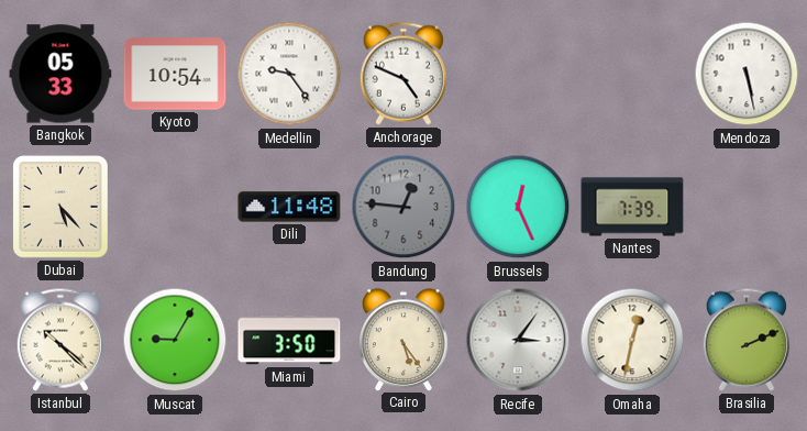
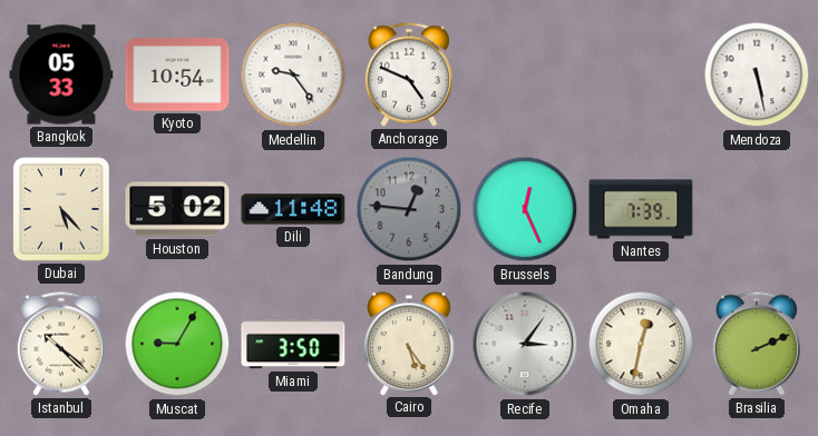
Houston: none -> 5:02
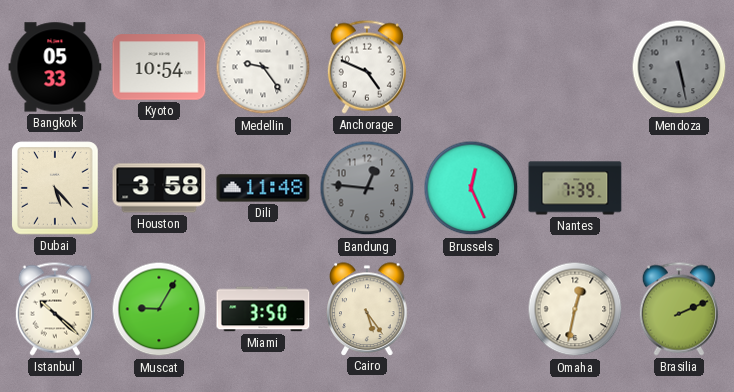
Mendoza dial: white -> grey
Houston: 5:02 -> 3:58
Recife: 3:06 -> none
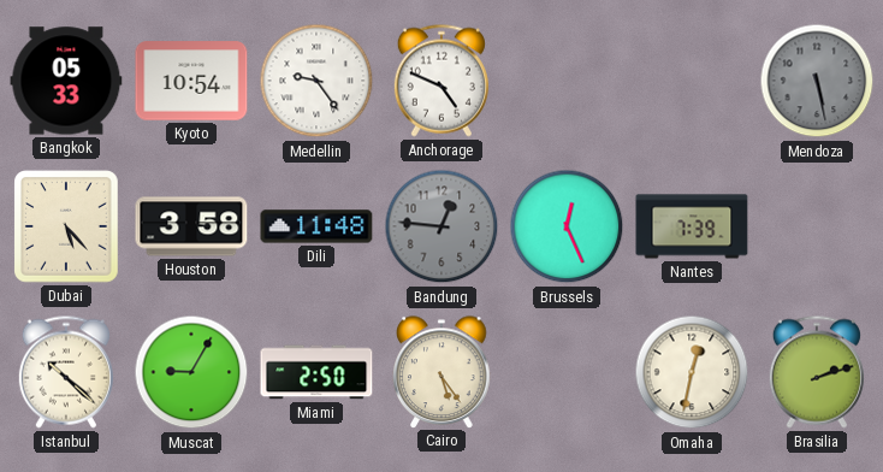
Miami: 3:50 -> 2:50
Brasilia: 2:11 -> 2:12
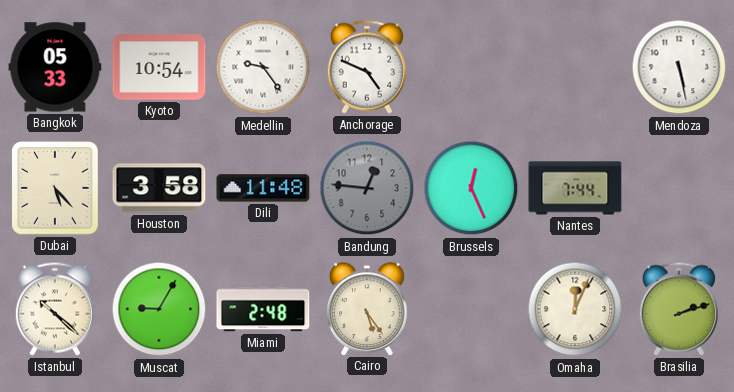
Mendoza dial: grey -> white
Nantes: 7:39 -> 7:44
Miami: 2:50 -> 2:48
Omaha: 12:32 -> 12:04
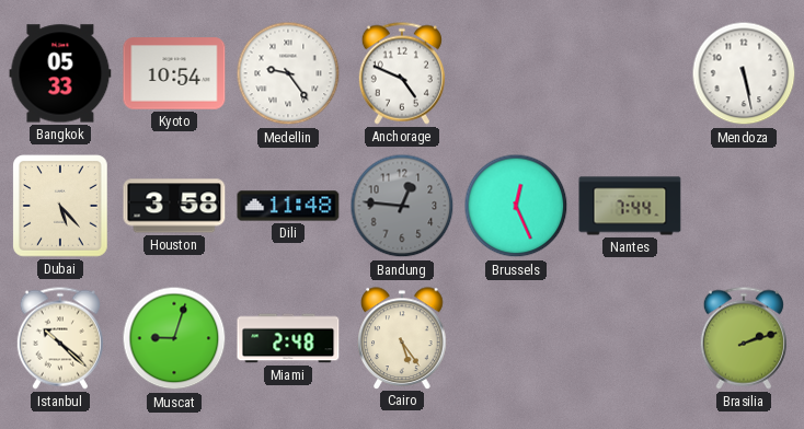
Muscat: 9:05 -> 9:03
Omaha: 12:04 -> none
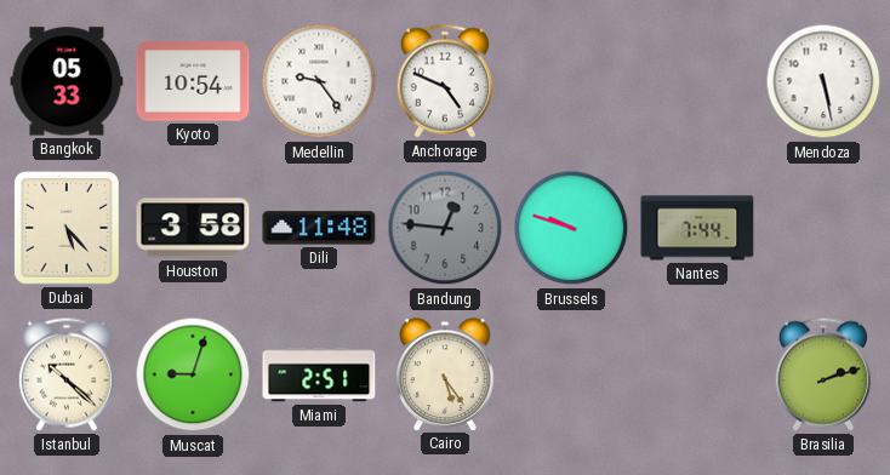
Brussels: 12:26 -> 9:48
Miami: 2:48 -> 2:51
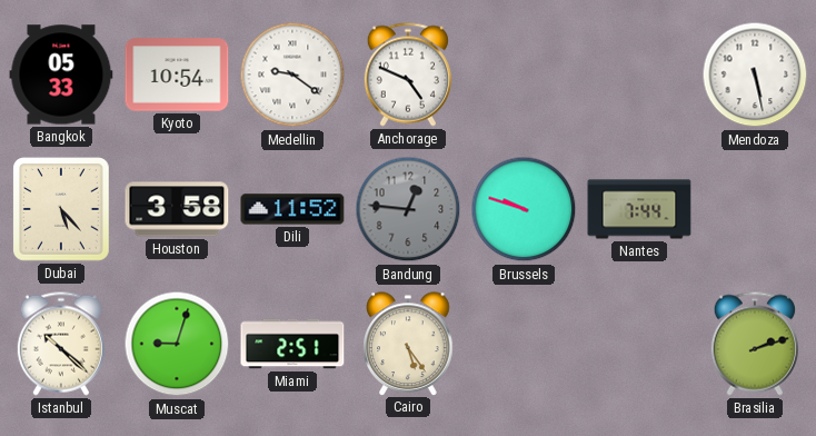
Medellin: 9:24 -> 9:21
Dili: 11:48 -> 11:52
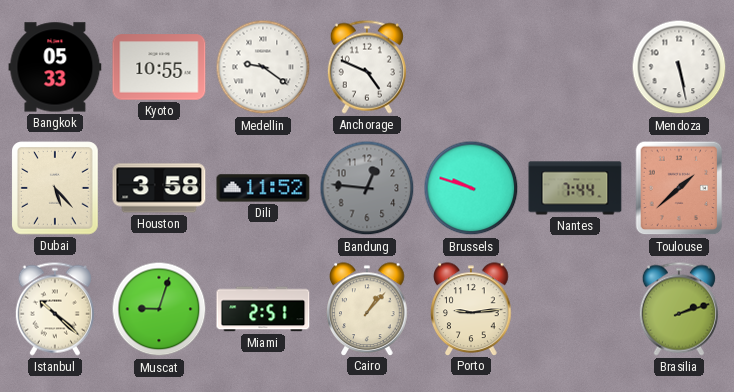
Kyoto: 10:54 -> 10:55
Toulouse: none -> 1:38
Cairo: 5:24 -> 1:07
Porto: none -> 9:14
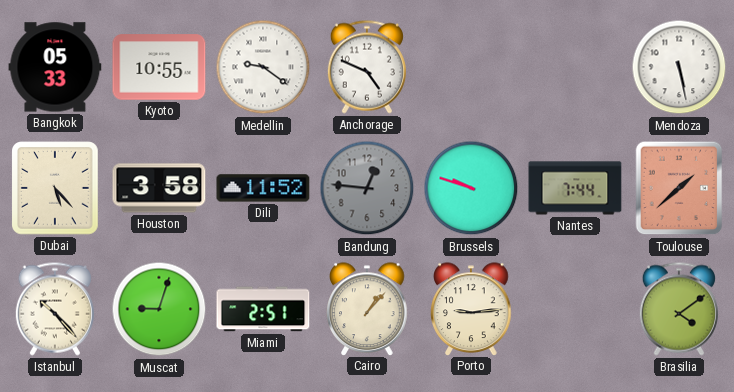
Istanbul: 10:22 -> 10:23
Brasilia: 2:12 -> 4:09
